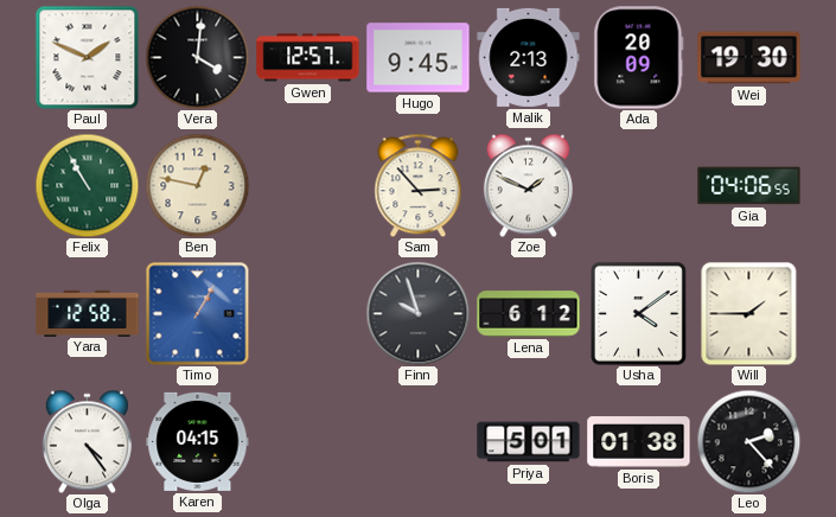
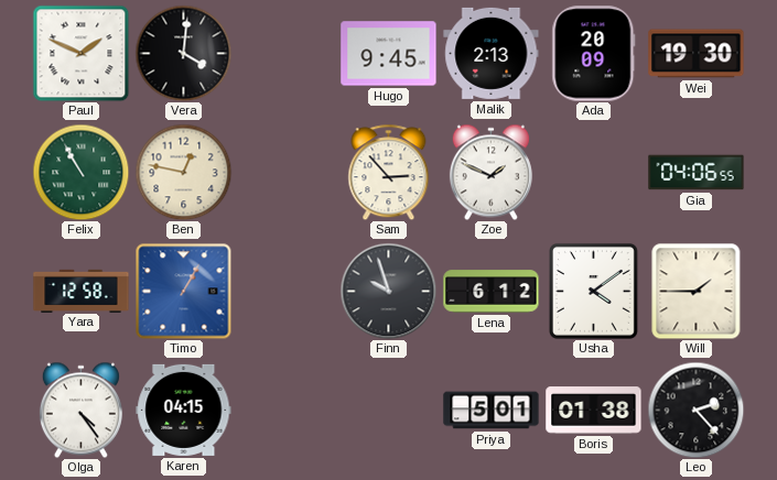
Gwen: 12:57 -> none
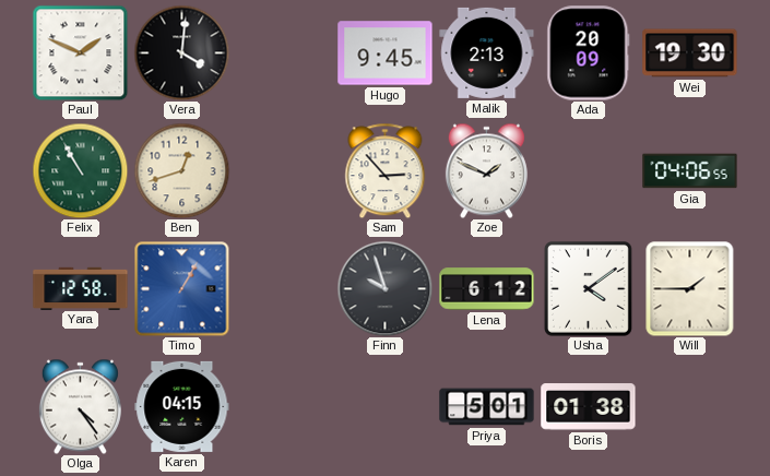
Ben: 12:47 -> 12:42
Leo: 2:23 -> none
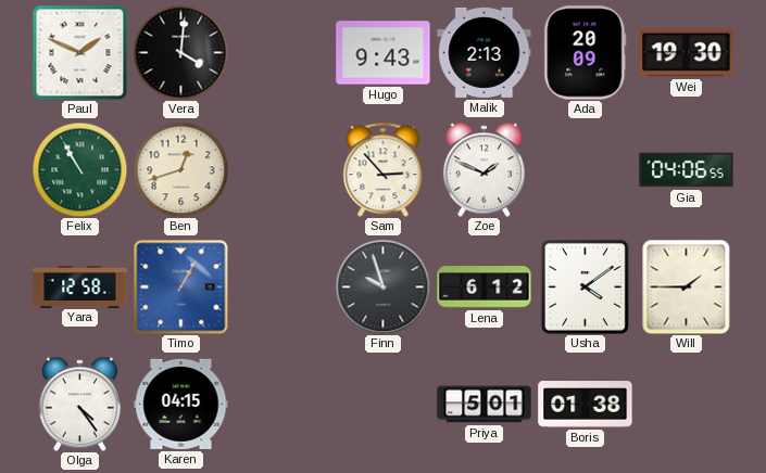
Hugo: 9:45 -> 9:43
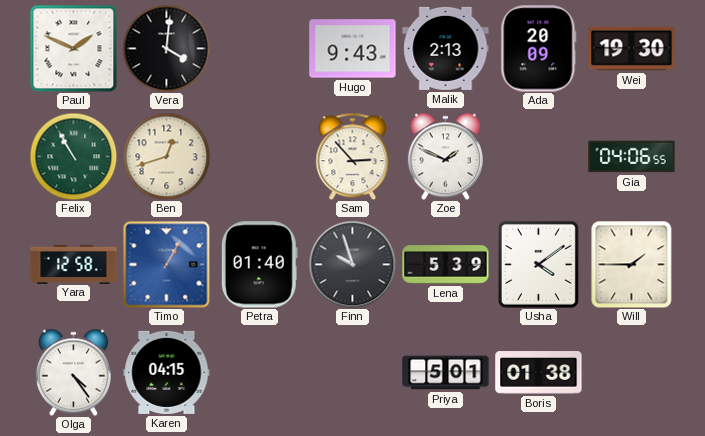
Petra: none -> 01:40
Lena: 6:12 -> 5:39
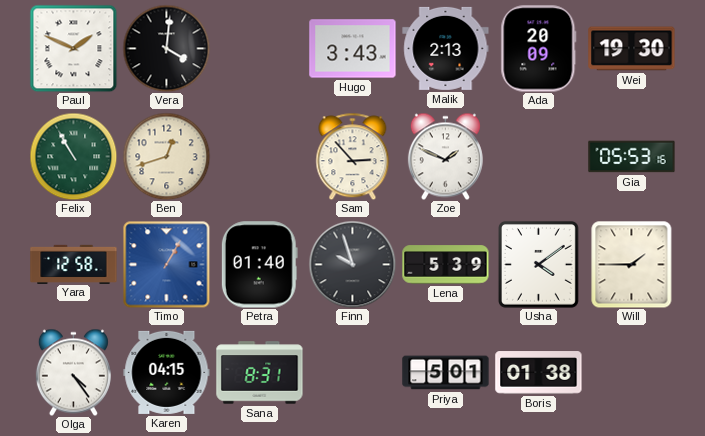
Hugo: 9:43 -> 3:43
Gia: 04:06 -> 05:53
Sana: none -> 8:31
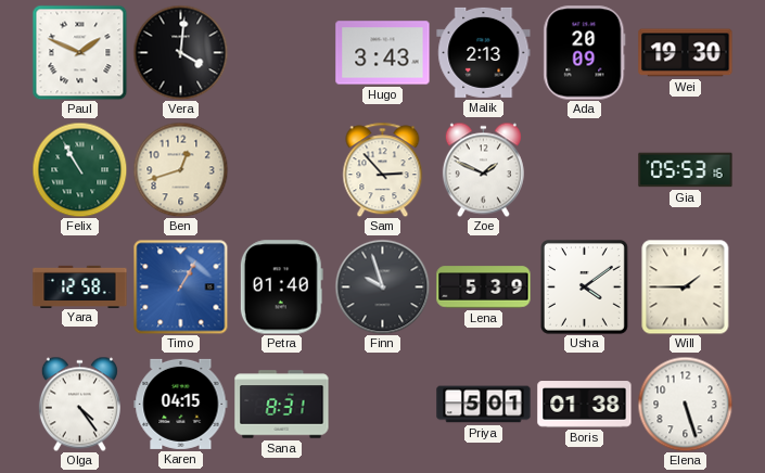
Elena: none -> 5:27
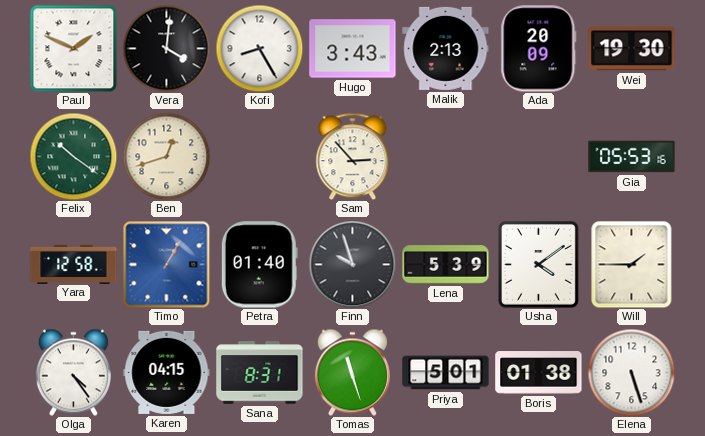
Kofi: none -> 8:25
Felix: 10:55 -> 10:21
Zoe: 1:49 -> none
Tomas: none -> 11:27
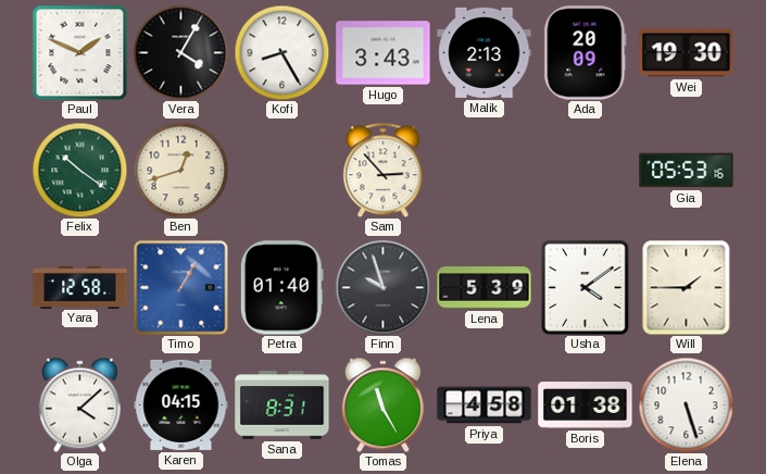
Vera: 4:01 -> 4:05
Olga: 4:24 -> 4:08
Tomas: 11:27 -> 11:25
Priya: 5:01 -> 4:58
